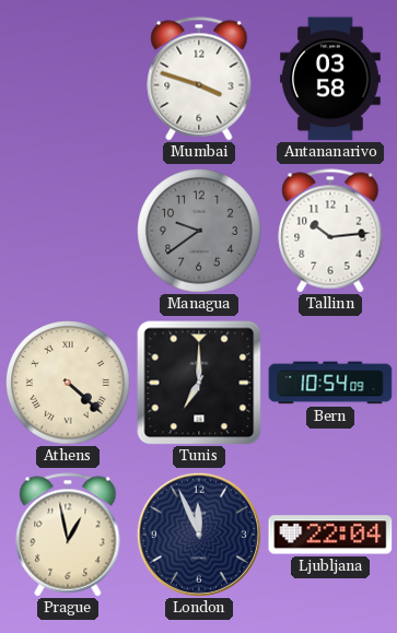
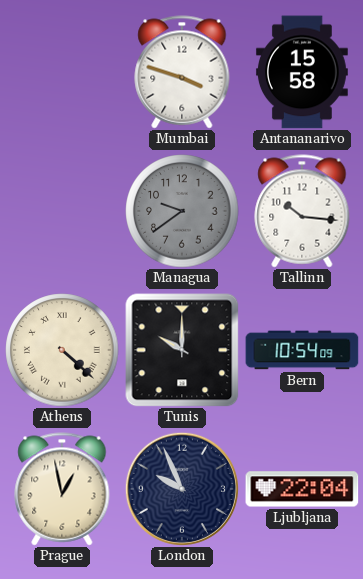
Antananarivo: 03:58 -> 15:58
Tallinn: 10:14 -> 10:16
Tunis: 7:00 -> 10:00
London: 11:56 -> 9:56
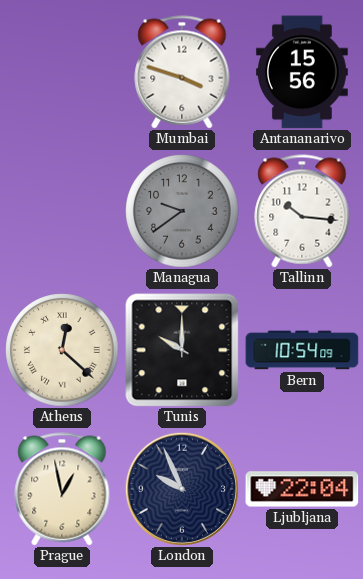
Antananarivo: 15:58 -> 15:56
Athens: 4:22 -> 12:22
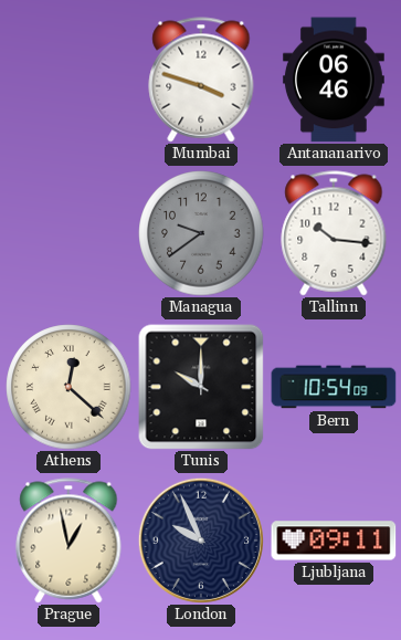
Antananarivo: 15:56 -> 06:46
Ljubljana: 22:04 -> 09:11
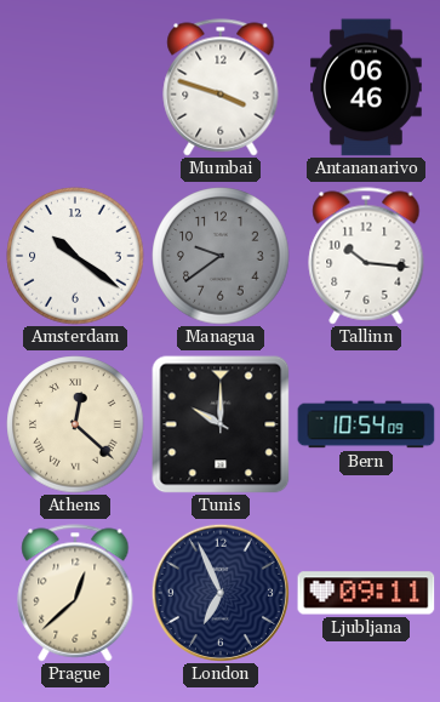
Amsterdam: none -> 10:21
Prague: 12:58 -> 12:38
London: 9:56 -> 6:56
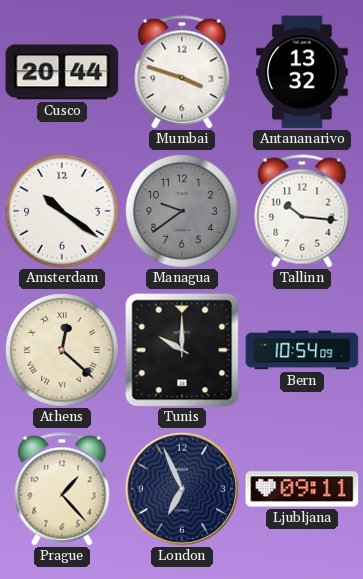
Cusco: none -> 20:44
Antananarivo: 06:46 -> 13:32
Prague: 12:38 -> 1:23
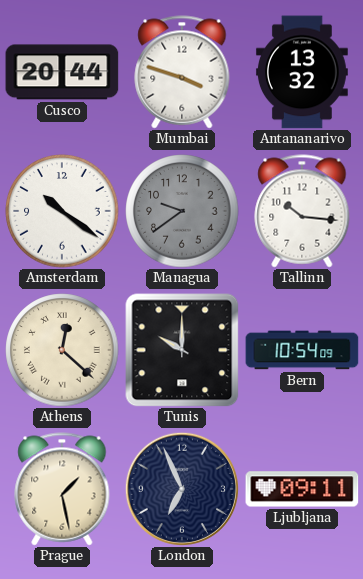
Prague: 1:23 -> 1:28
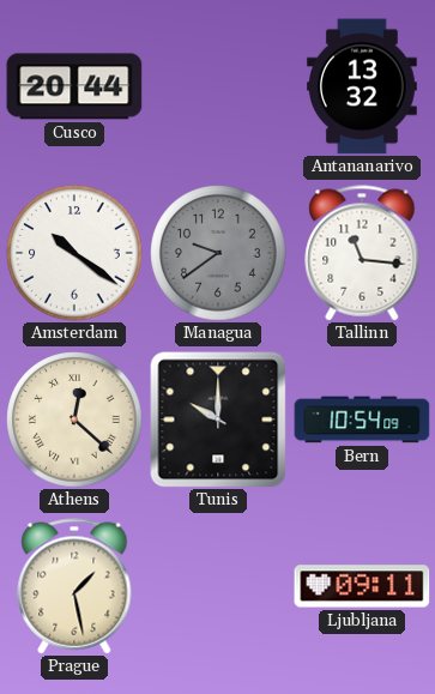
Mumbai: 3:48 -> none
Tallinn: 10:16 -> 11:16
London: 6:56 -> none
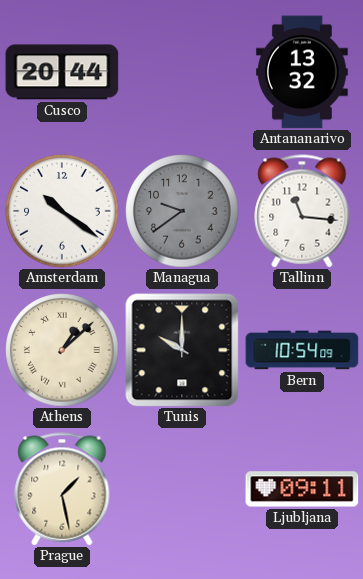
Athens: 12:22 -> 1:08
